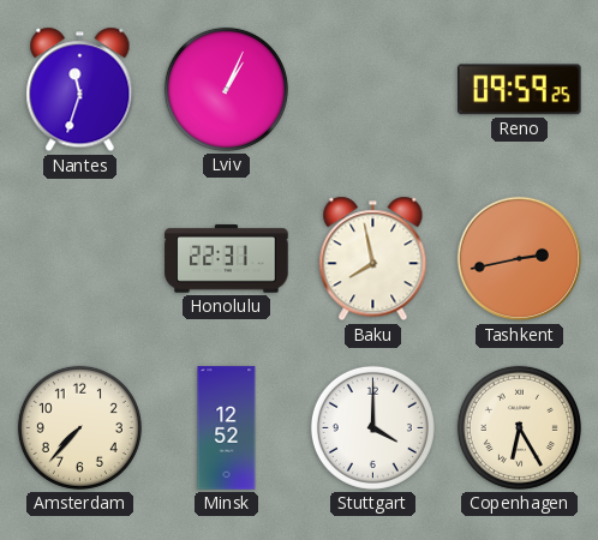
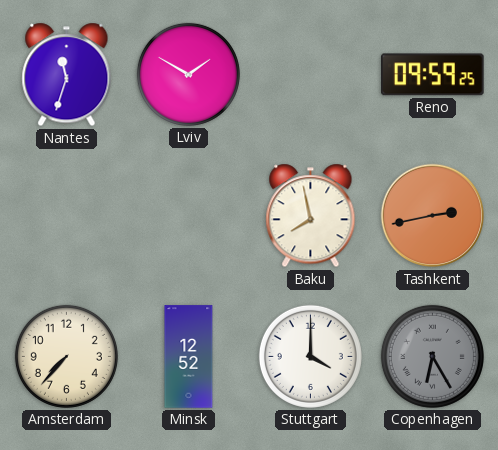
Lviv: 1:04 -> 1:50
Honolulu: 22:31 -> none
Copenhagen dial: cream -> grey
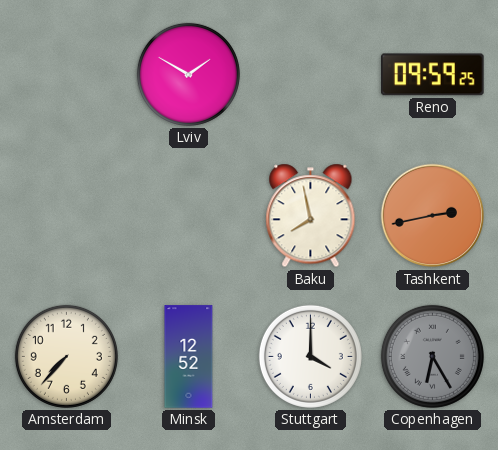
Nantes: 11:33 -> none
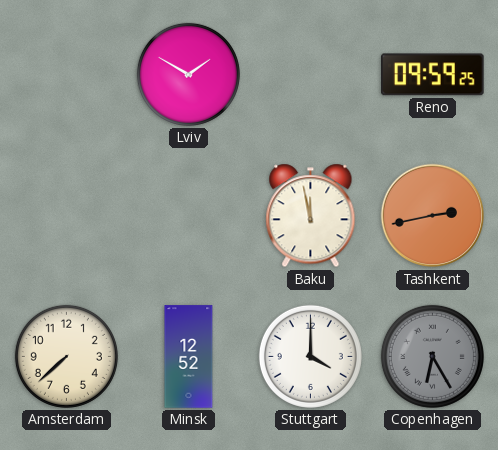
Baku: 7:58 -> 11:58
Amsterdam: 7:37 -> 7:38
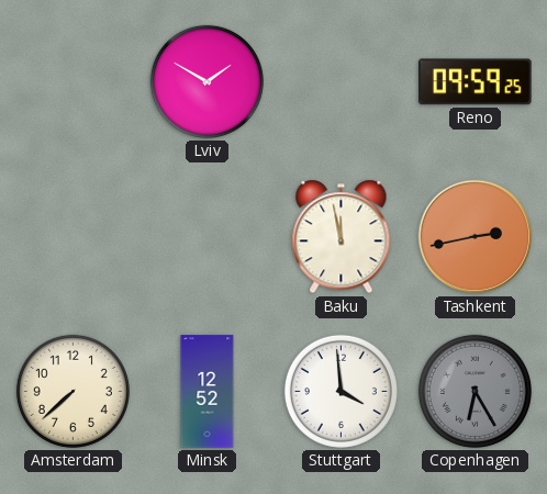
Stuttgart: 4:00 -> 3:59
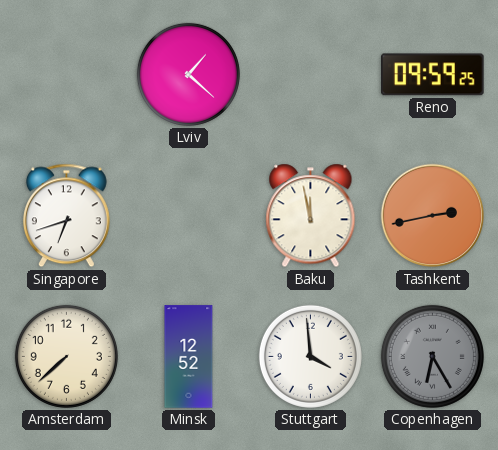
Lviv: 1:50 -> 1:22
Singapore: none -> 6:42
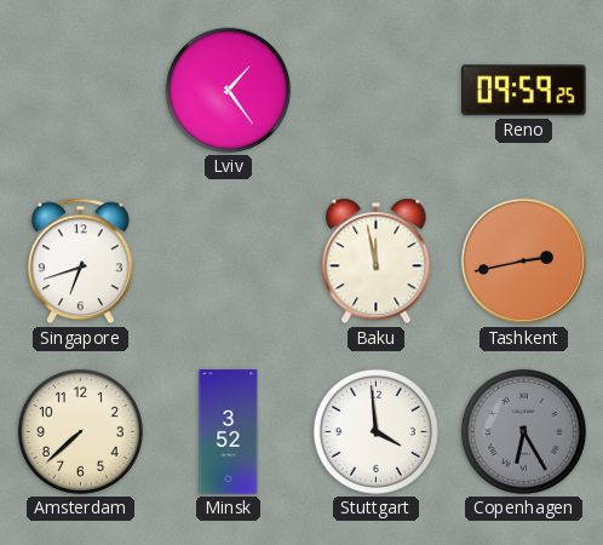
Lviv: 1:22 -> 1:24
Minsk: 12:52 -> 3:52
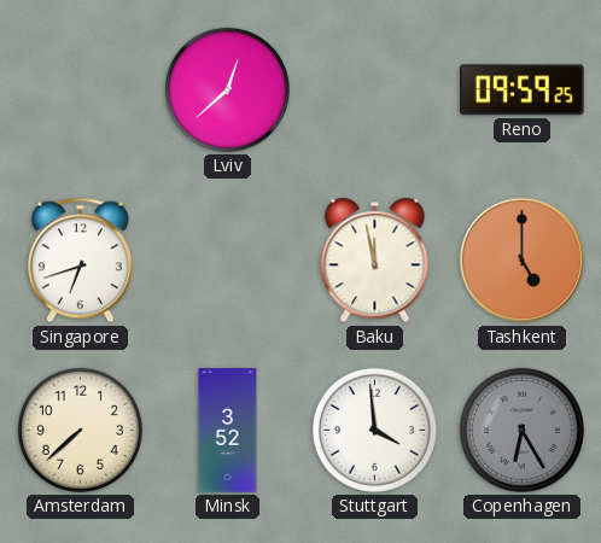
Lviv: 1:24 -> 12:38
Tashkent: 2:43 -> 5:00
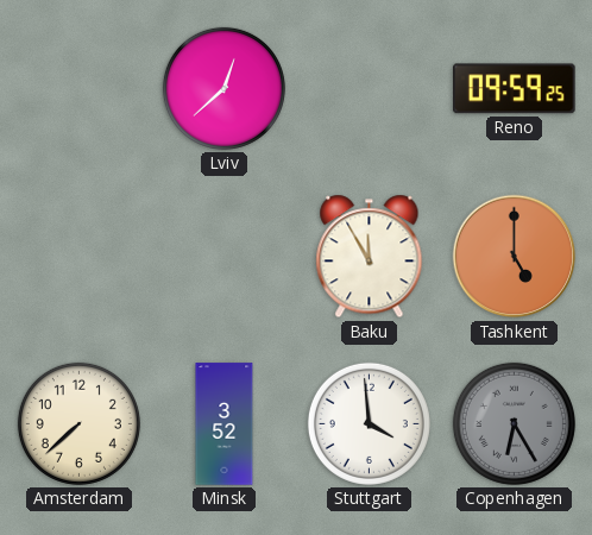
Singapore: 6:42 -> none
Baku: 11:58 -> 11:55
